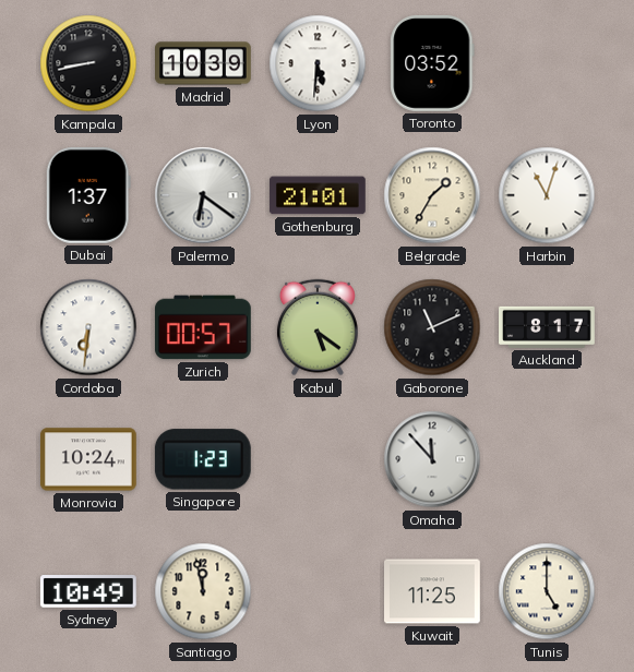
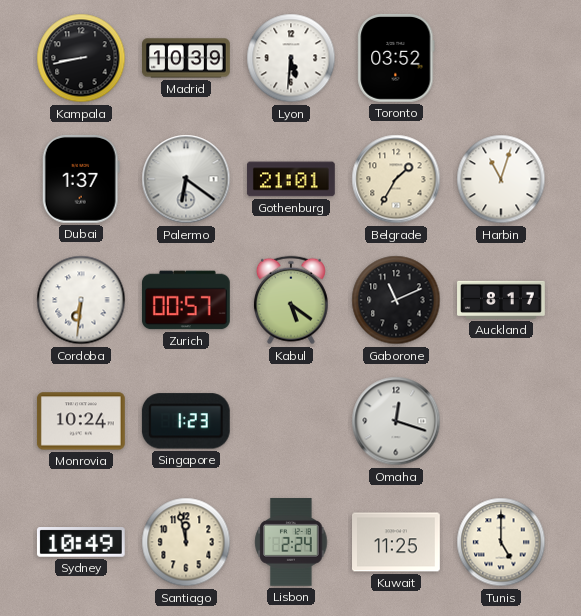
Omaha: 11:53 -> 12:18
Lisbon: none -> 2:24
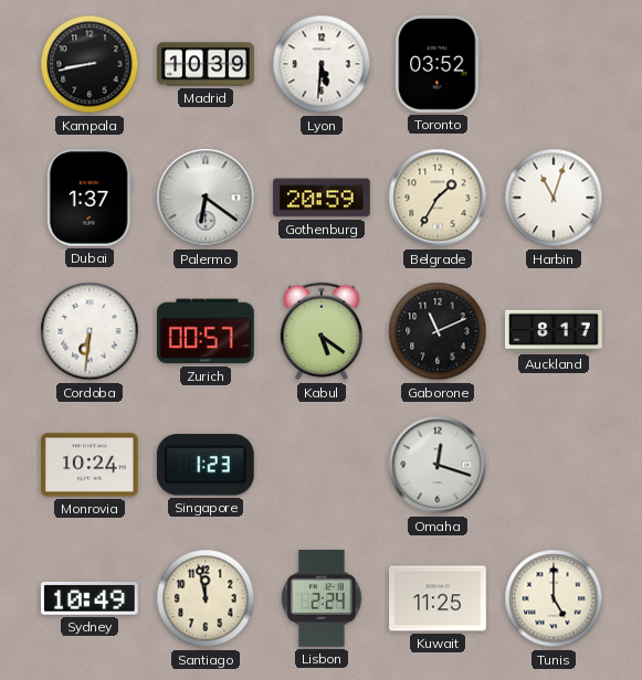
Gothenburg: 21:01 -> 20:59
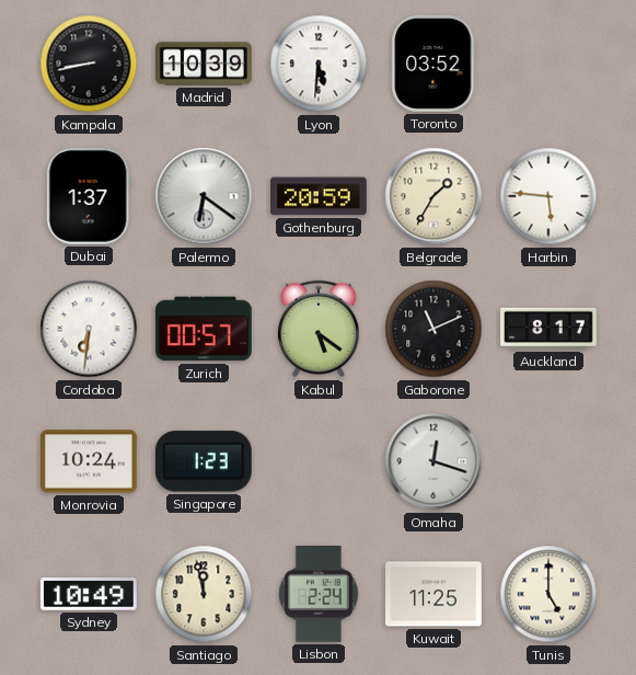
Harbin: 11:03 -> 5:46
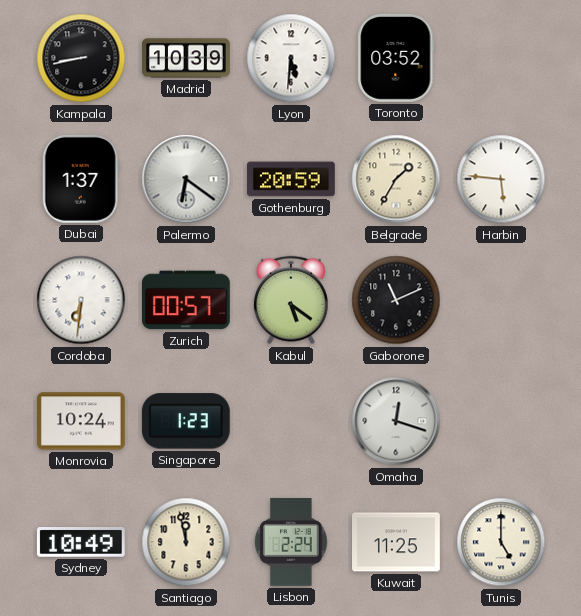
Auckland: 8:17 -> none
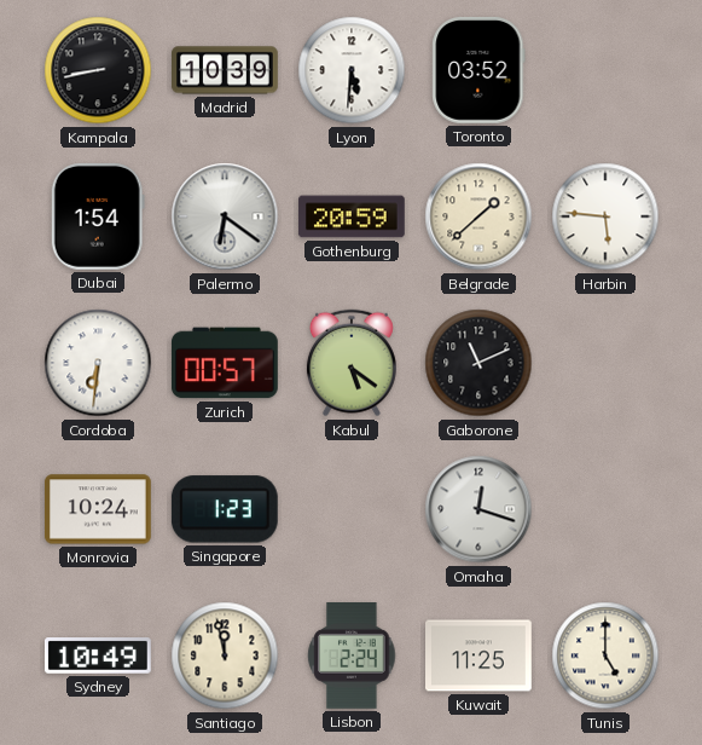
Dubai: 1:37 -> 1:54
Belgrade: 1:35 -> 1:38
